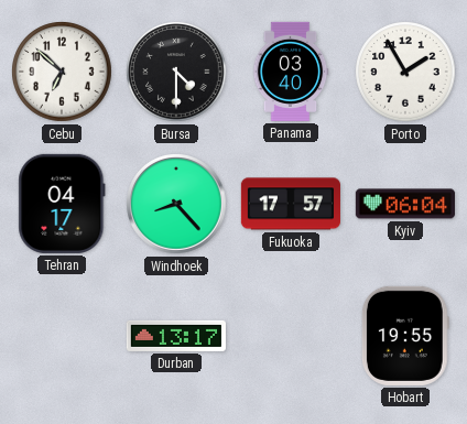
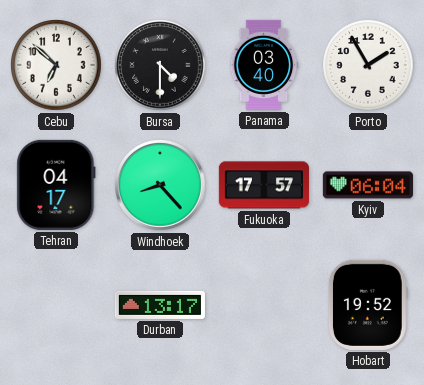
Hobart: 19:55 -> 19:52
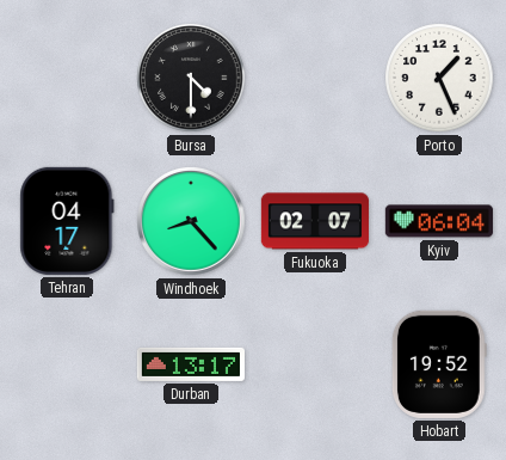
Cebu: 6:52 -> none
Panama: 03:40 -> none
Porto: 1:55 -> 1:26
Fukuoka: 17:57 -> 02:07
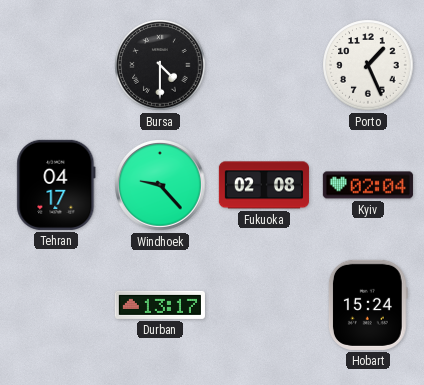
Windhoek: 8:23 -> 9:23
Fukuoka: 02:07 -> 02:08
Kyiv: 06:04 -> 02:04
Hobart: 19:52 -> 15:24
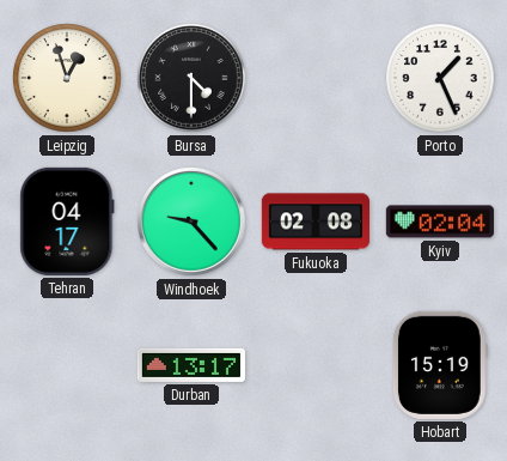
Leipzig: none -> 12:57
Hobart: 15:24 -> 15:19
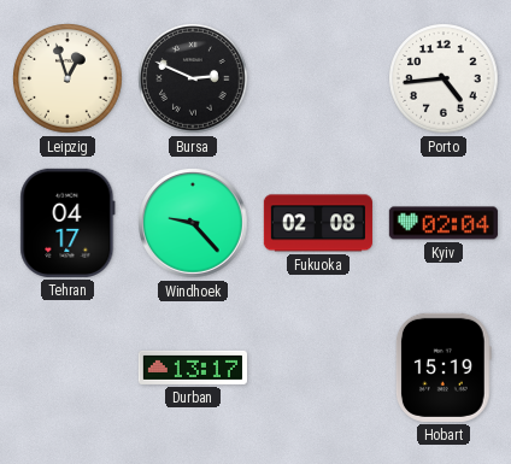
Bursa: 4:30 -> 2:49
Porto: 1:26 -> 4:44
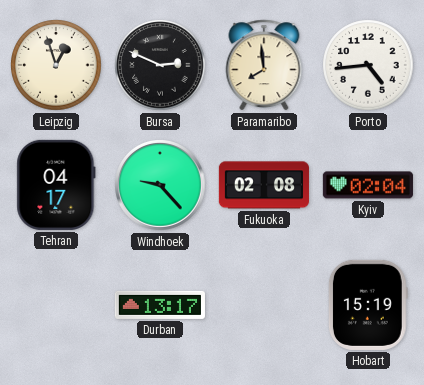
Paramaribo: none -> 7:59
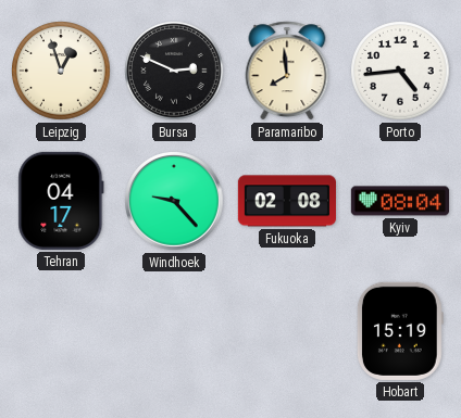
Kyiv: 02:04 -> 08:04
Durban: 13:17 -> none
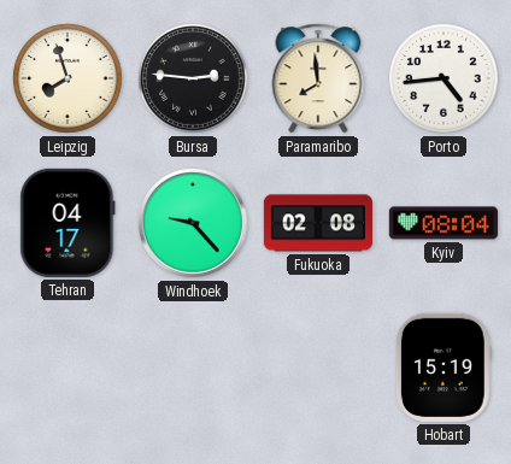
Leipzig: 12:57 -> 7:57
Bursa: 2:49 -> 2:46
